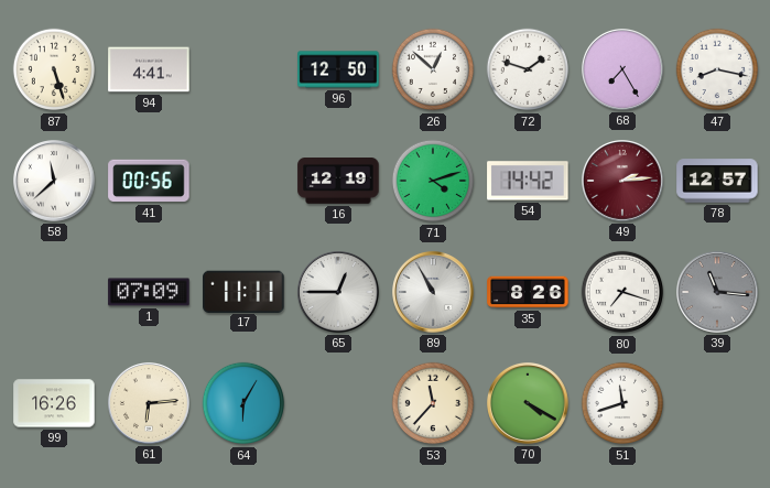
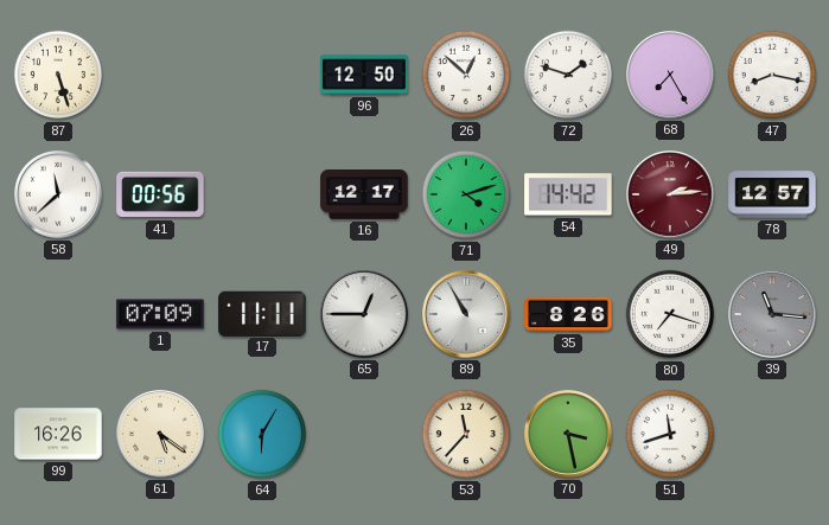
94: 4:41 -> none
16: 12:19 -> 12:17
61: 6:14 -> 5:21
70: 4:20 -> 3:28
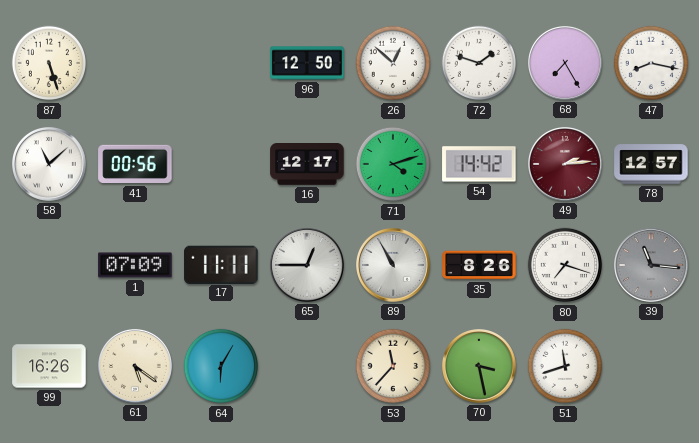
58: 11:38 -> 11:08
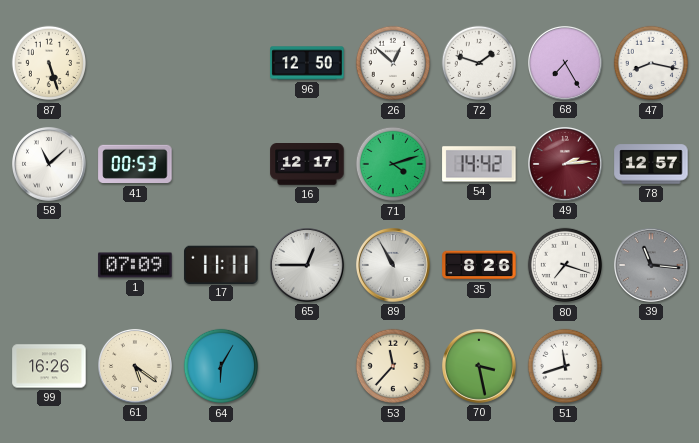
41: 00:56 -> 00:53
